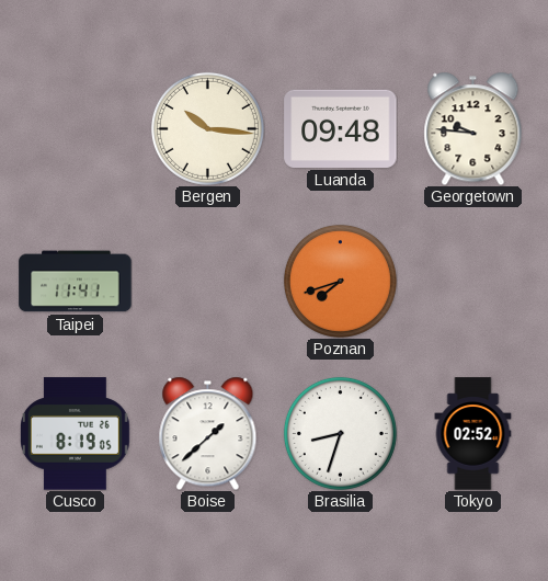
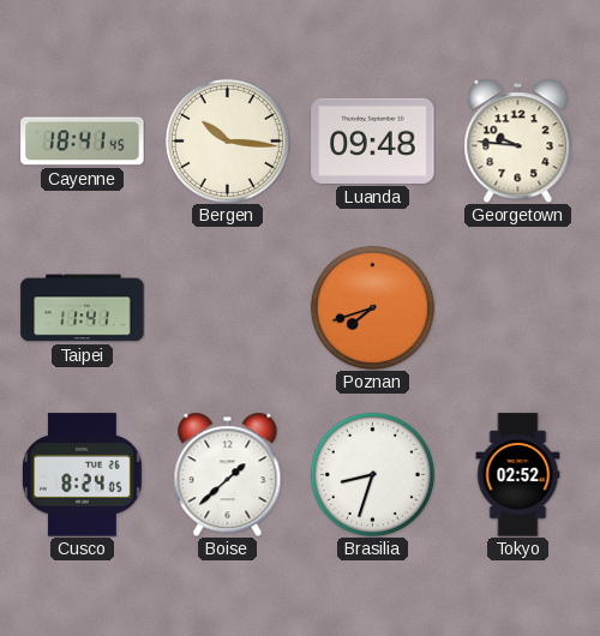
Cayenne: none -> 18:41
Cusco: 8:19 -> 8:24
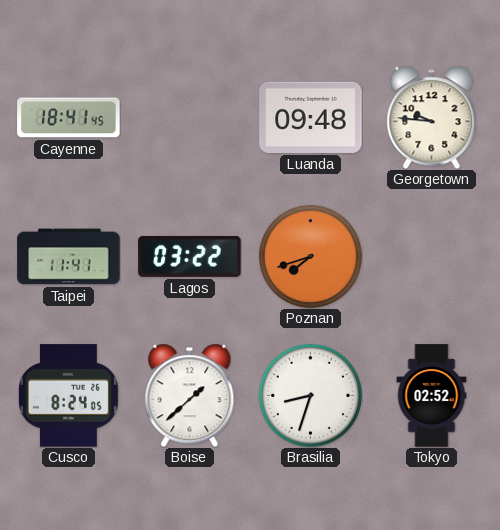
Bergen: 10:16 -> none
Lagos: none -> 03:22
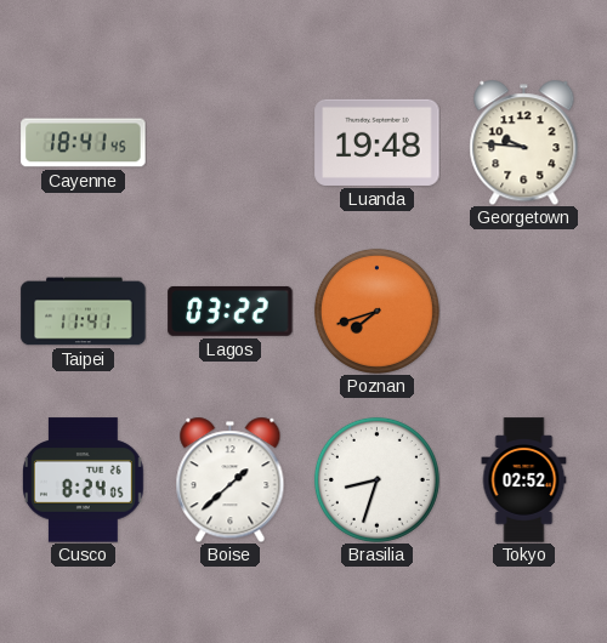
Luanda: 09:48 -> 19:48
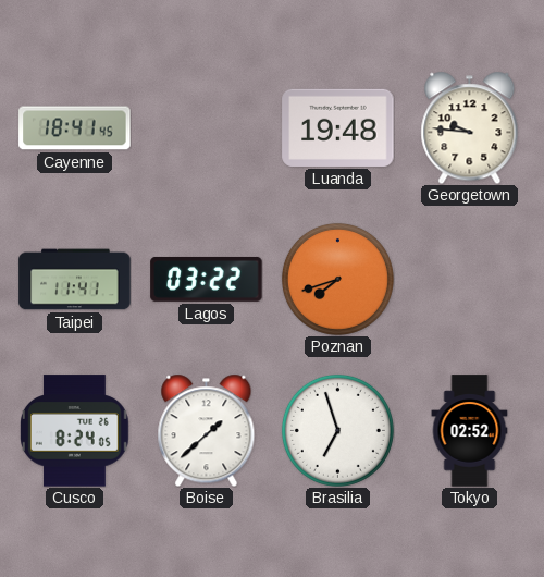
Brasilia: 8:33 -> 6:57
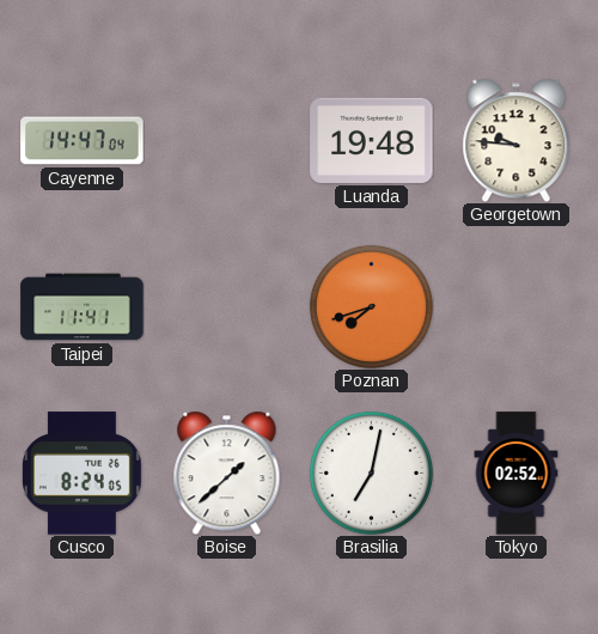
Cayenne: 18:41 -> 14:47
Lagos: 03:22 -> none
Brasilia: 6:57 -> 7:02
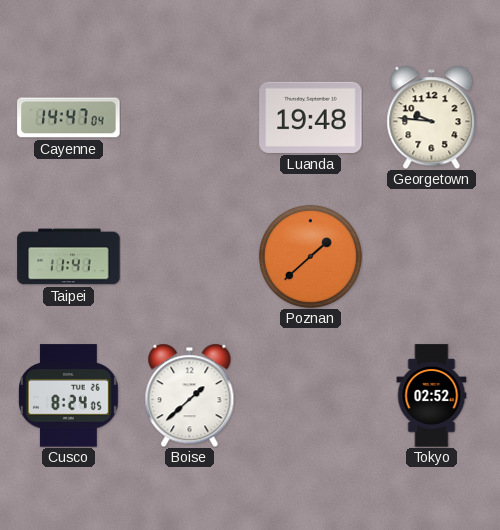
Poznan: 7:42 -> 1:38
Brasilia: 7:02 -> none
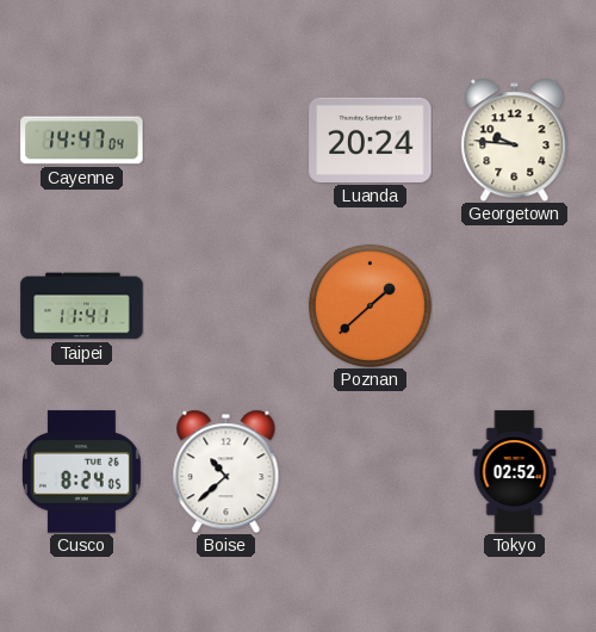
Luanda: 19:48 -> 20:24
Boise: 1:38 -> 10:38
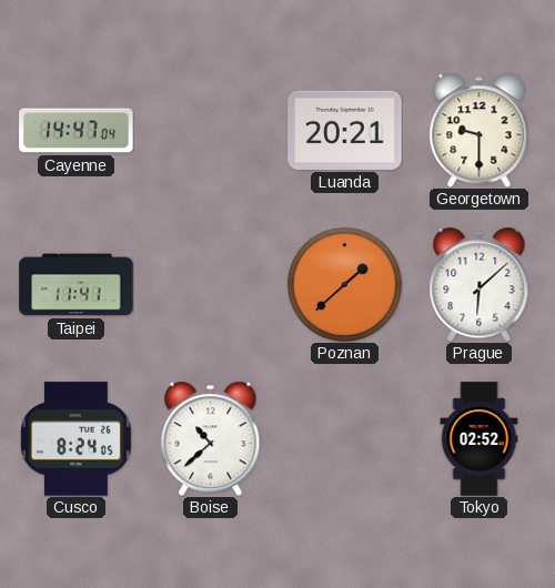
Luanda: 20:24 -> 20:21
Georgetown: 9:46 -> 9:30
Prague: none -> 6:08
